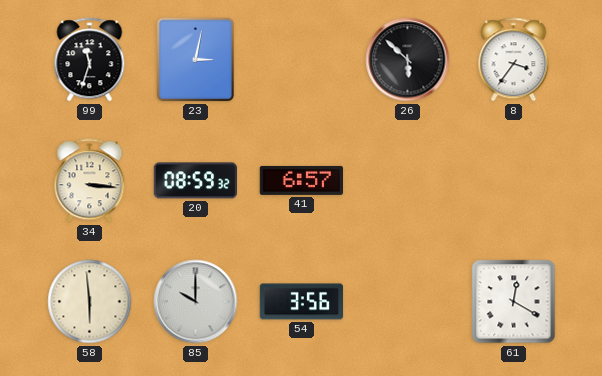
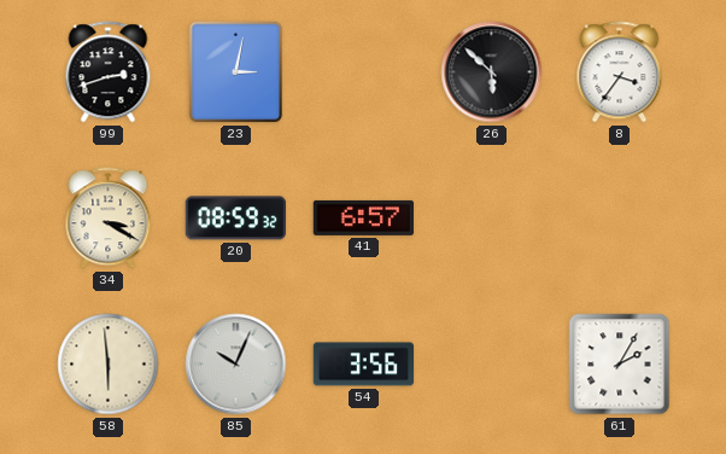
99: 11:33 -> 2:42
34: 3:16 -> 3:20
85: 10:00 -> 10:04
61: 12:20 -> 2:05
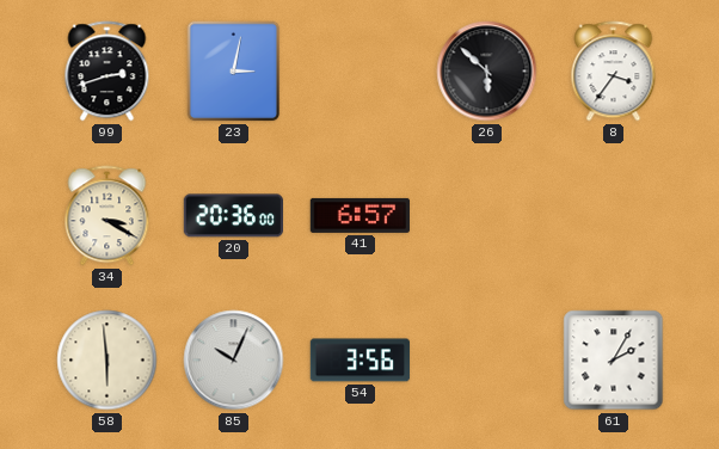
20: 08:59 -> 20:36
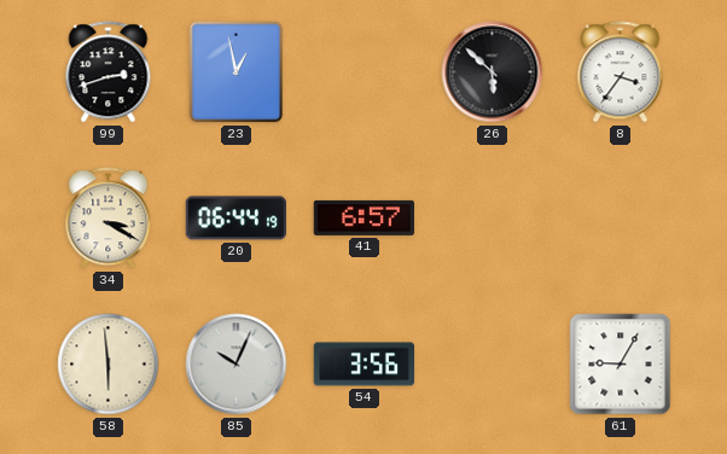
23: 3:02 -> 12:58
20: 20:36 -> 06:44
61: 2:05 -> 9:05
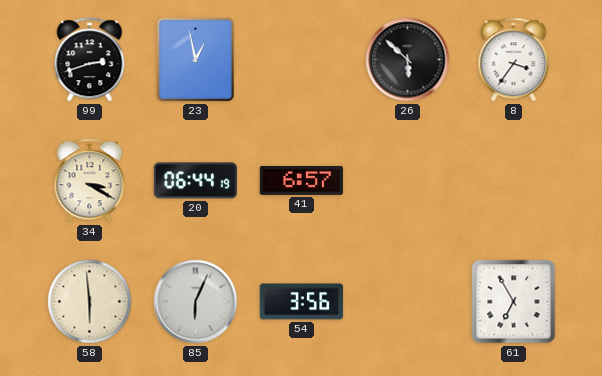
85: 10:04 -> 6:04
61: 9:05 -> 6:55
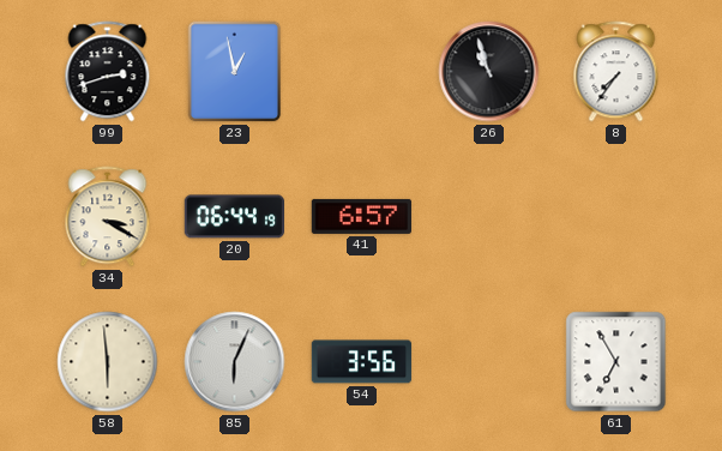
26: 5:52 -> 10:57
8: 3:36 -> 7:36
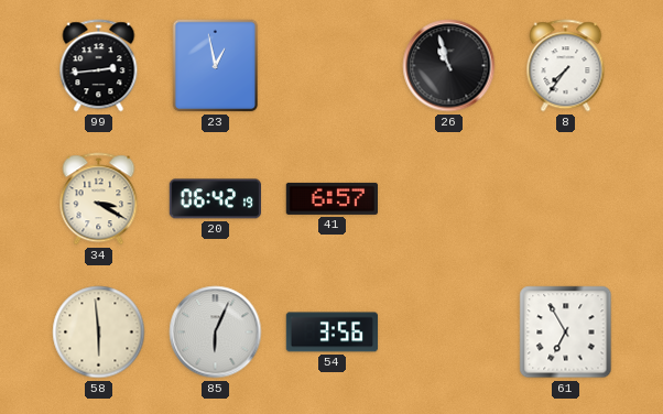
99: 2:42 -> 2:44
20: 06:44 -> 06:42
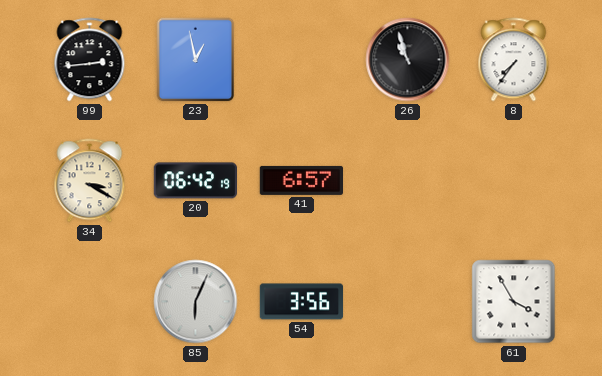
58: 5:59 -> none
61: 6:55 -> 3:55
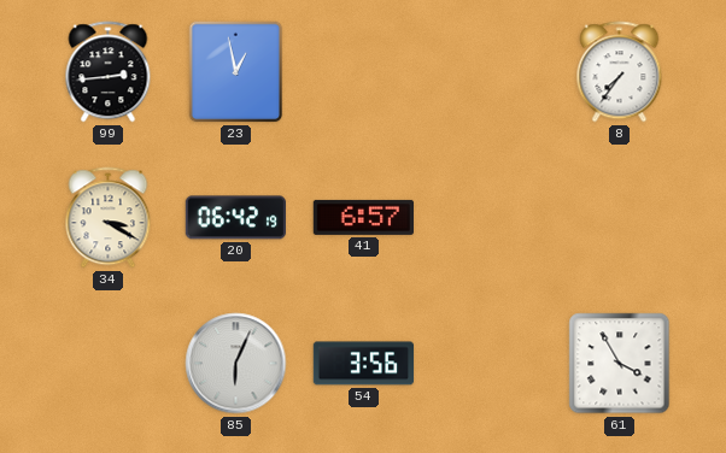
26: 10:57 -> none
